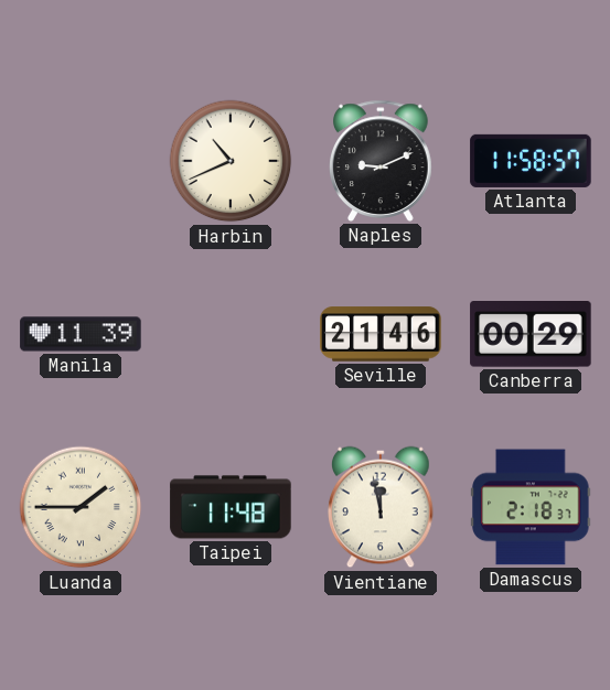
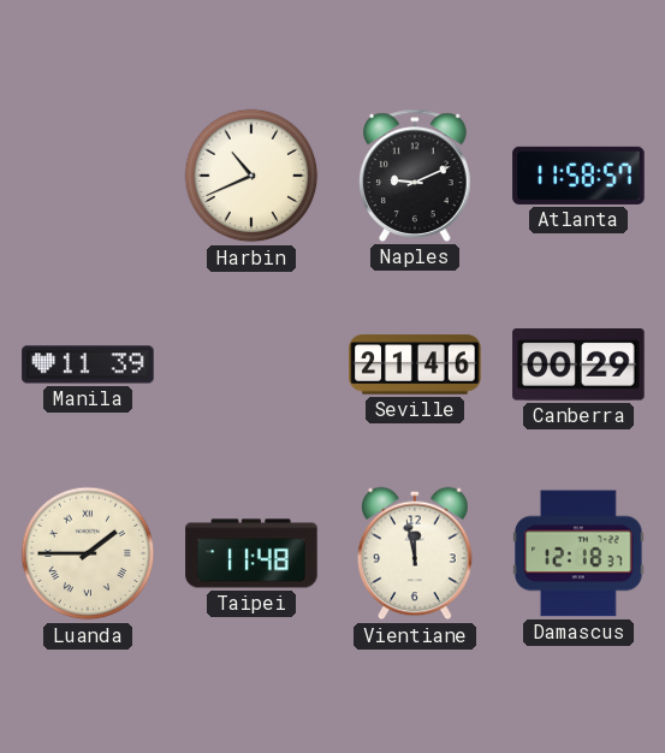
Damascus: 2:18 -> 12:18
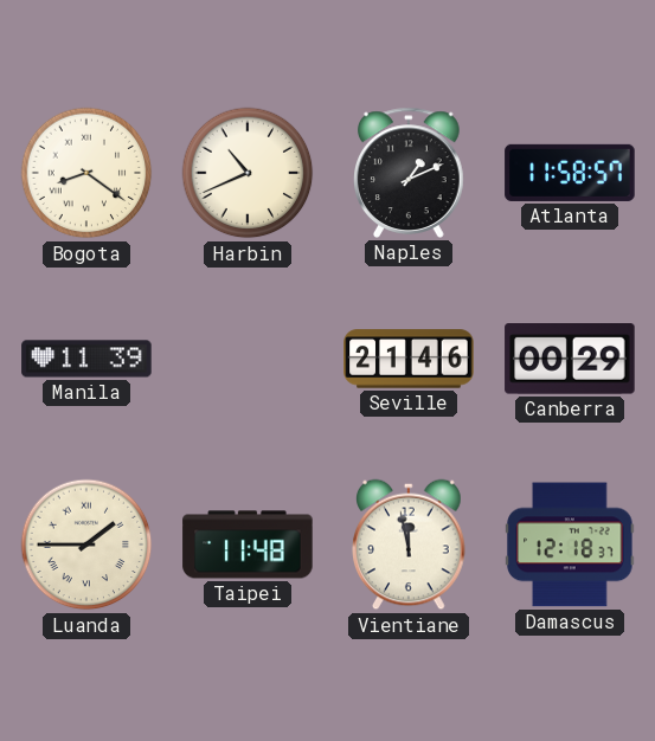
Bogota: none -> 8:21
Naples: 9:11 -> 1:11
